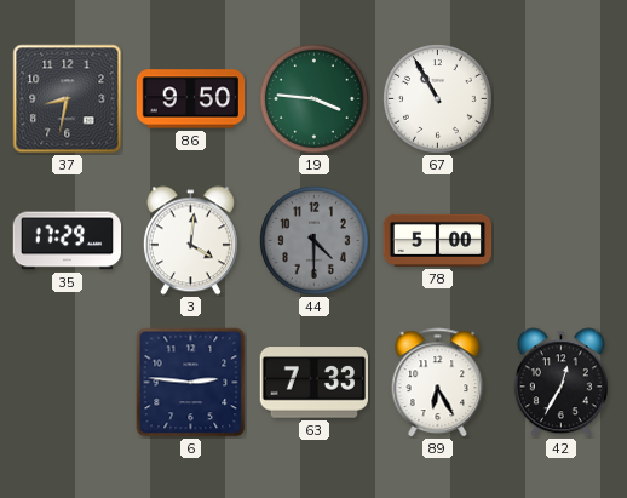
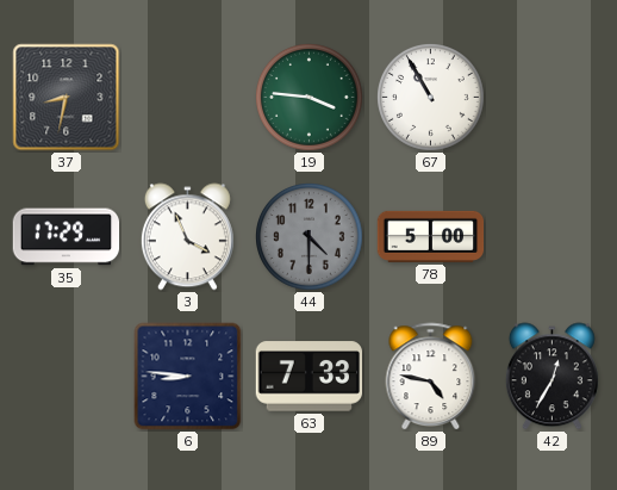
86: 9:50 -> none
3: 4:01 -> 3:56
6: 2:46 -> 8:46
89: 6:25 -> 4:47
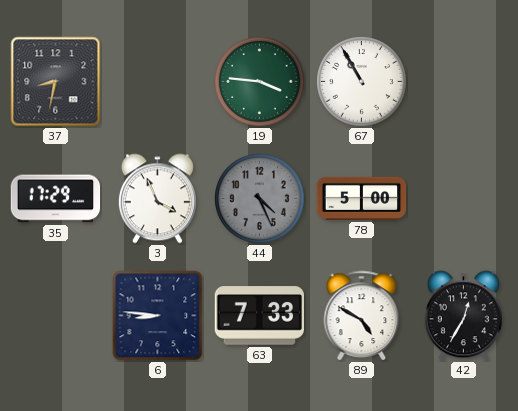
44: 4:30 -> 4:26
89: 4:47 -> 4:50
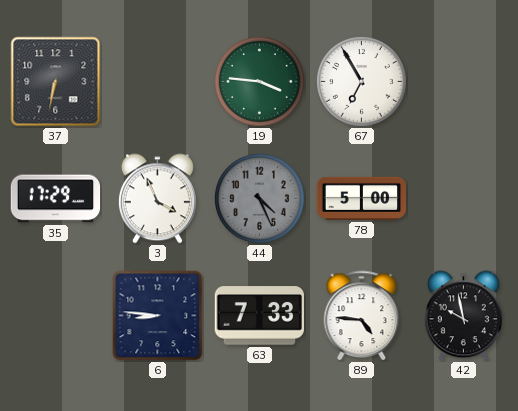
37: 8:32 -> 6:32
67: 10:55 -> 6:55
89: 4:50 -> 4:46
42: 12:35 -> 9:58
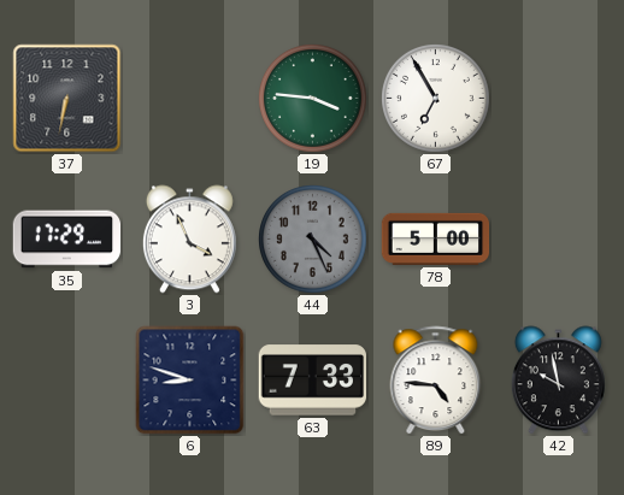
6: 8:46 -> 8:48
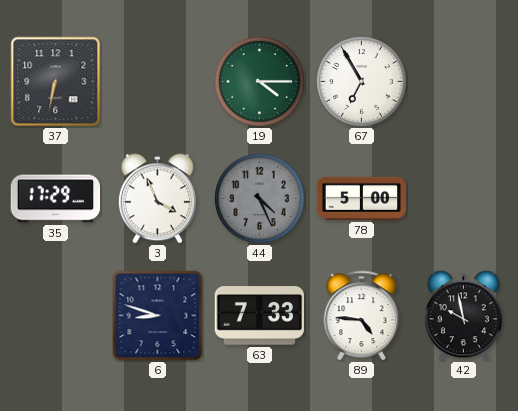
19: 3:46 -> 4:15
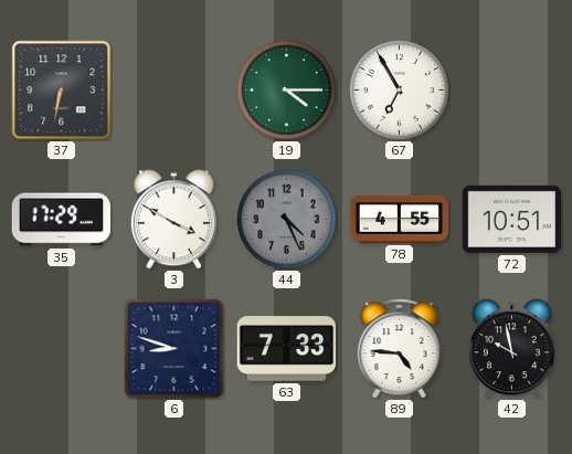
3: 3:56 -> 3:50
78: 5:00 -> 4:55
72: none -> 10:51
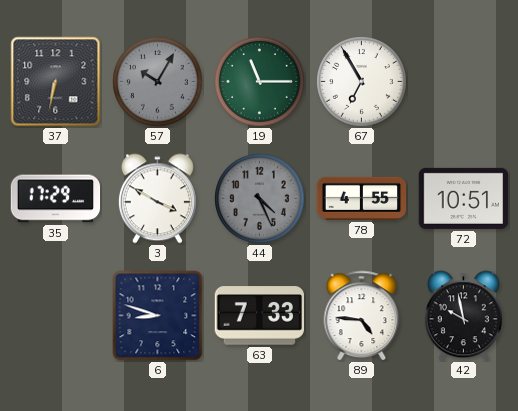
57: none -> 10:05
19: 4:15 -> 11:15
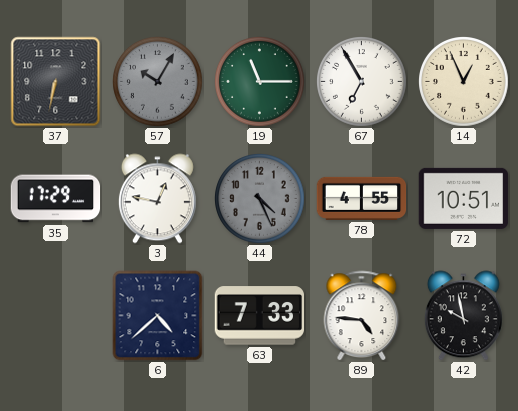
14: none -> 12:56
3: 3:50 -> 12:47
6: 8:48 -> 4:38
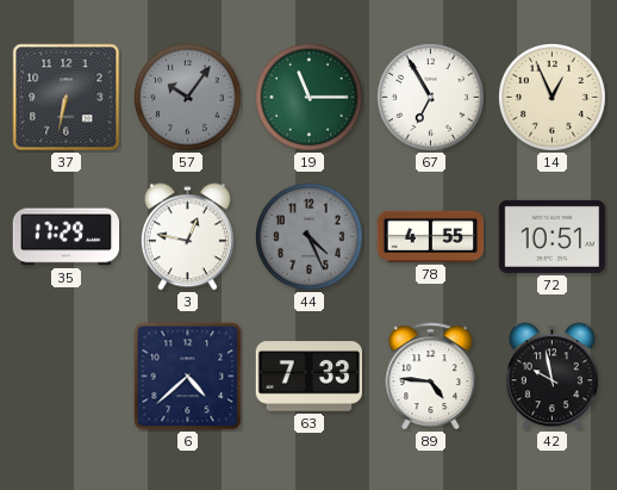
57: 10:05 -> 10:06
